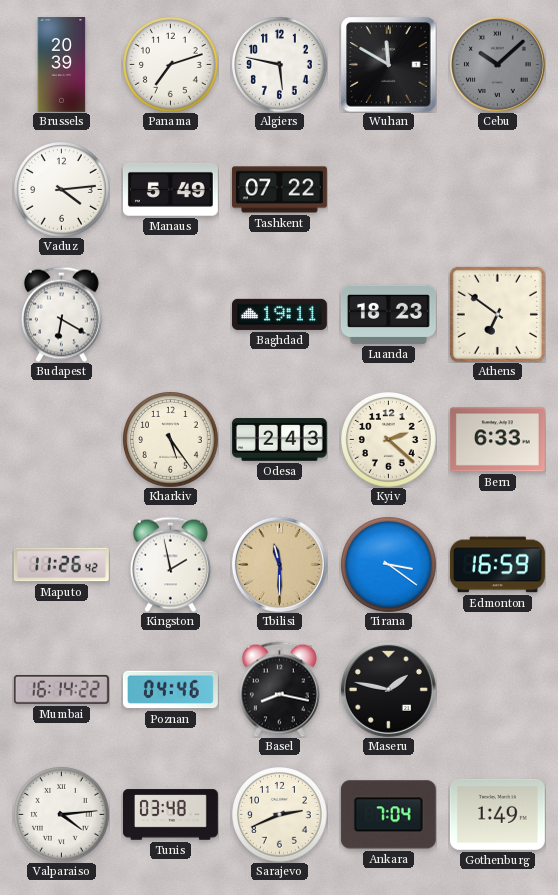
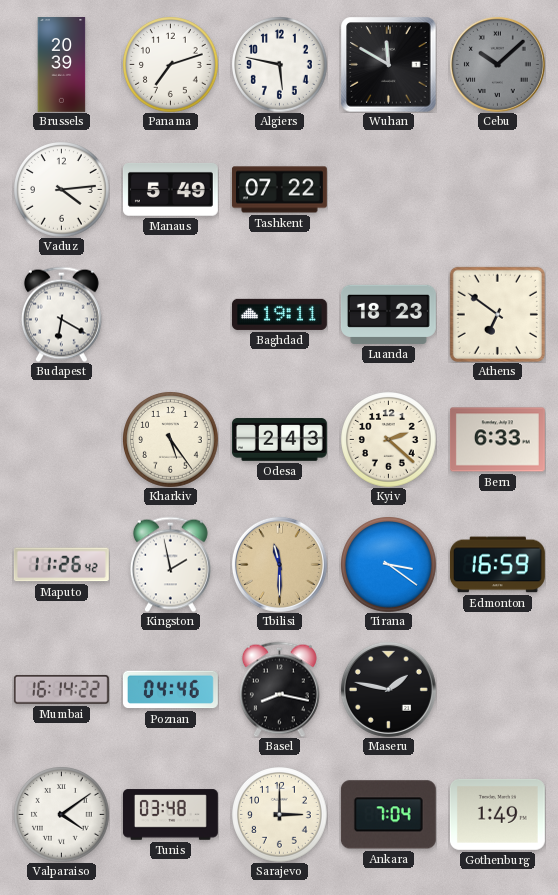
Valparaiso: 4:14 -> 4:09
Sarajevo: 2:41 -> 3:00
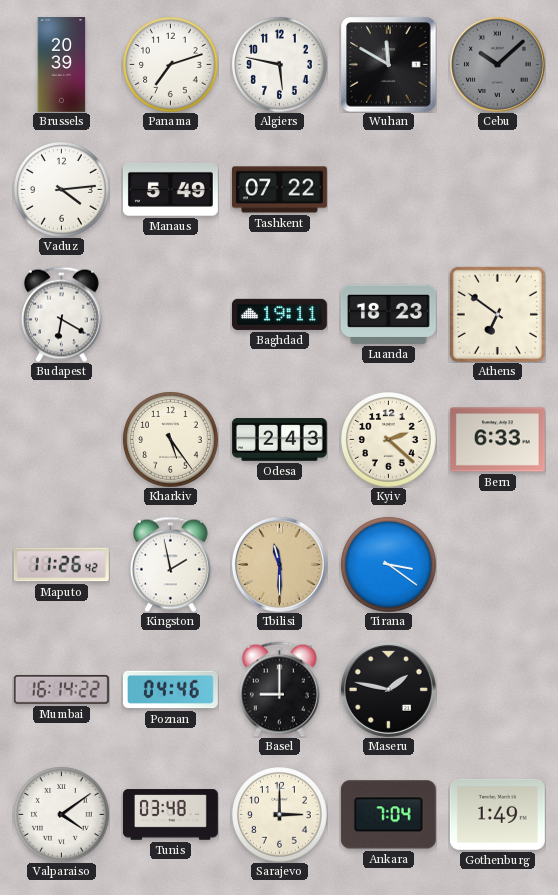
Edmonton: 16:59 -> none
Basel: 8:17 -> 9:00
